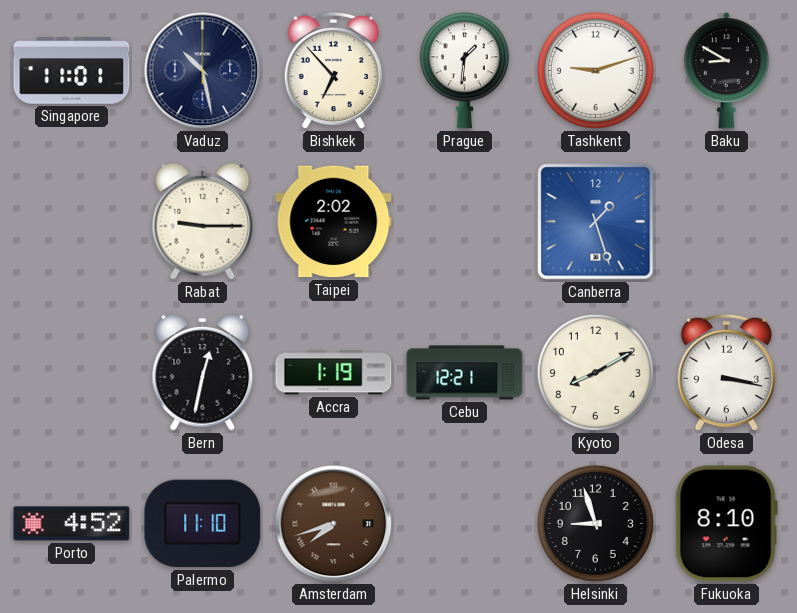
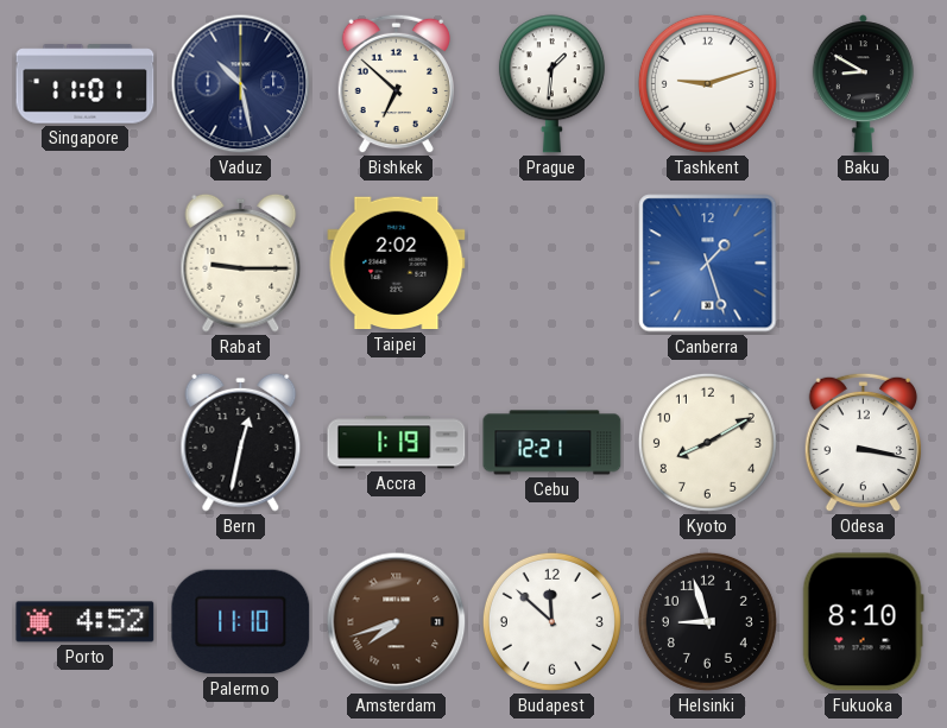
Bishkek: 6:53 -> 6:52
Budapest: none -> 11:52
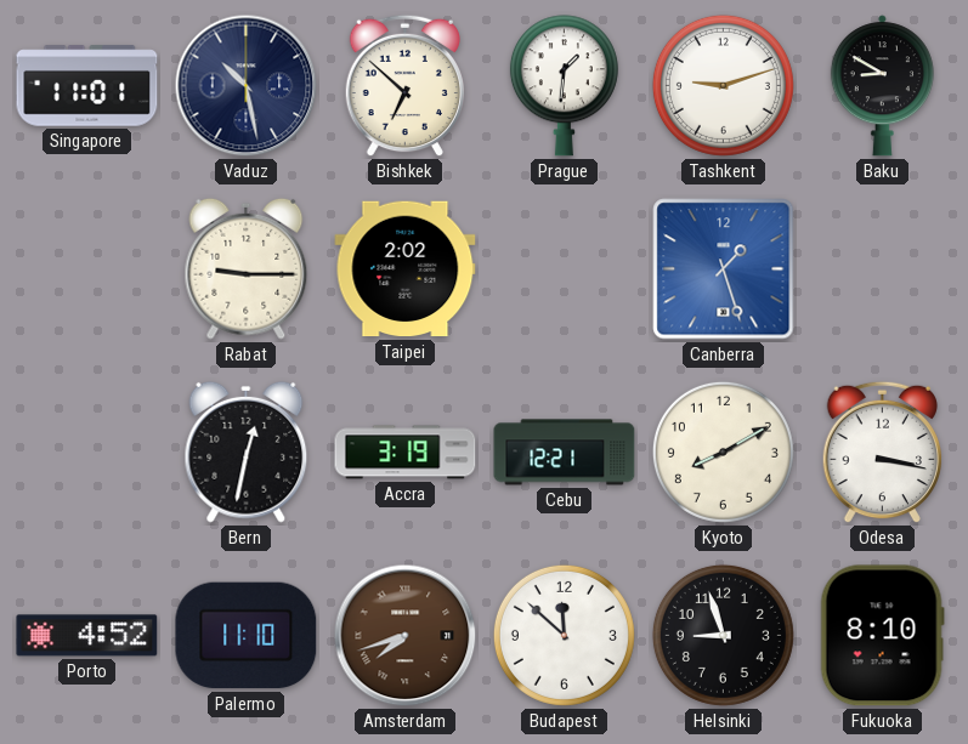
Accra: 1:19 -> 3:19
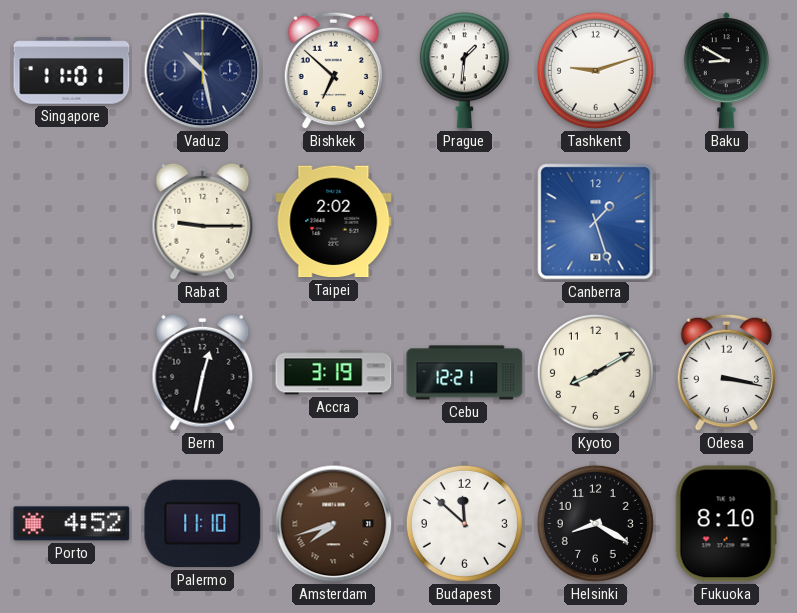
Helsinki: 8:57 -> 8:20
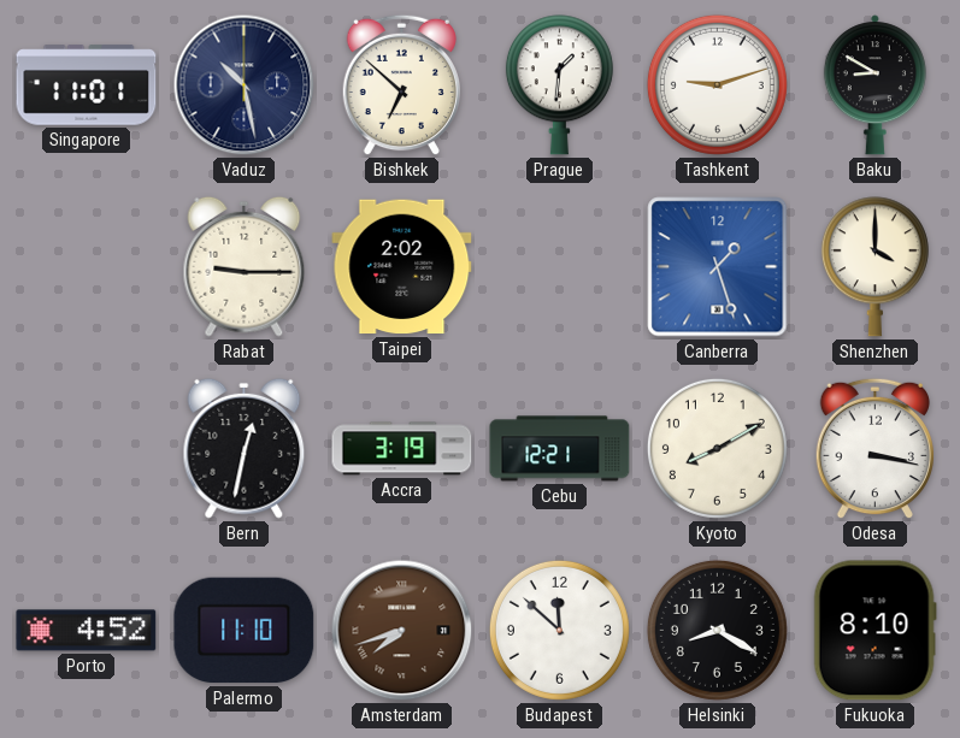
Shenzhen: none -> 4:00
